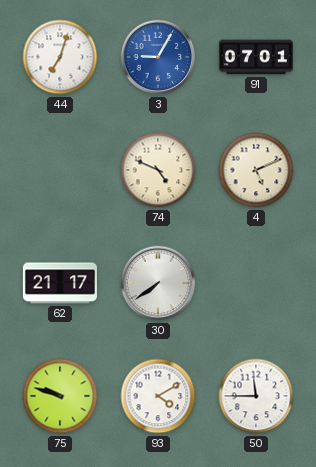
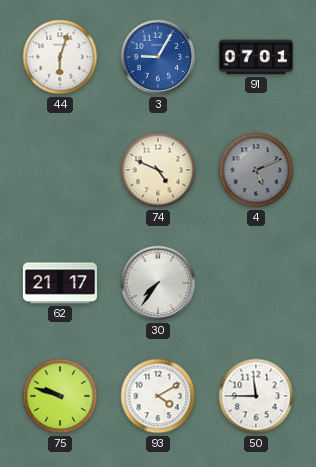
44: 7:03 -> 6:03
4 dial: cream -> grey
30: 7:39 -> 7:36
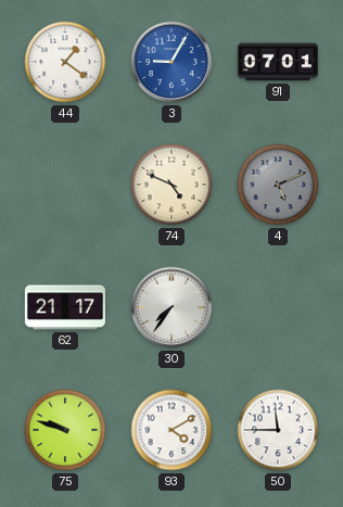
44: 6:03 -> 1:21
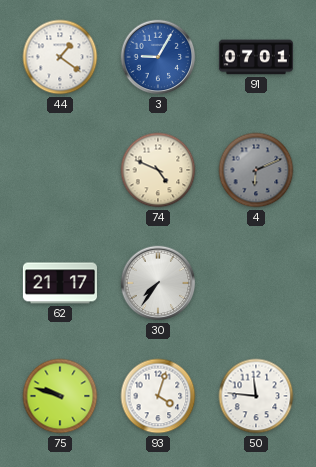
4: 5:11 -> 6:11
93: 4:10 -> 4:03
50: 11:45 -> 11:46
